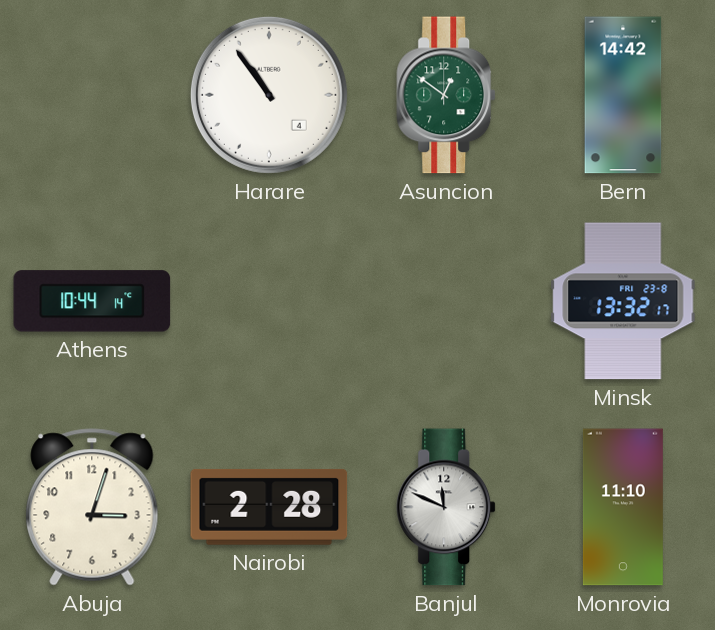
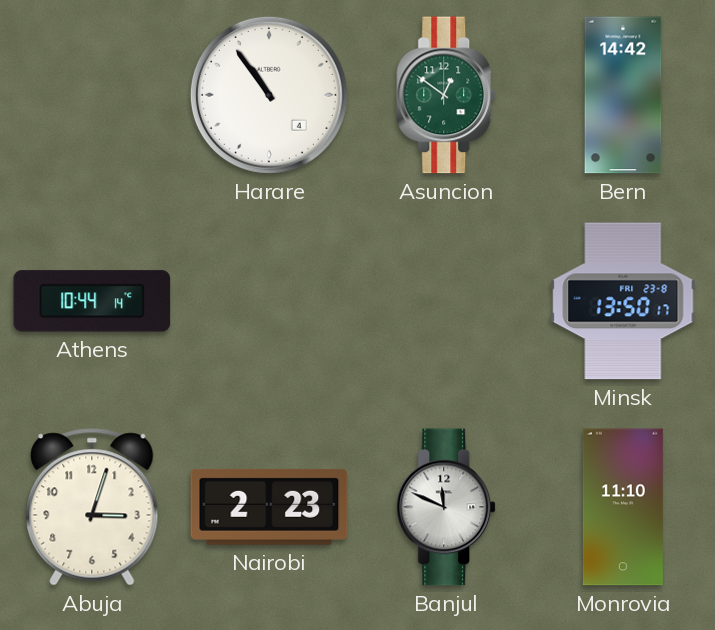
Minsk: 13:32 -> 13:50
Nairobi: 2:28 -> 2:23
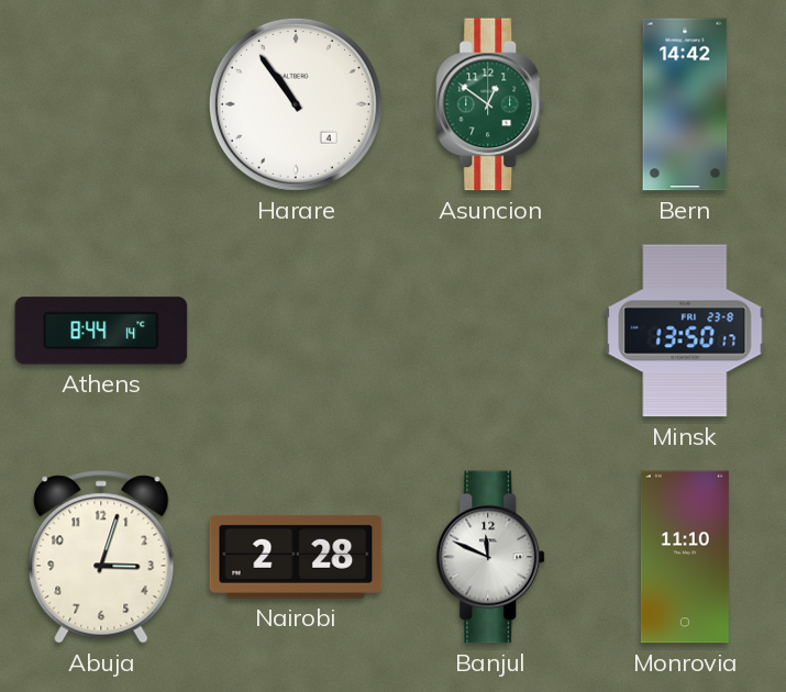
Athens: 10:44 -> 8:44
Nairobi: 2:23 -> 2:28
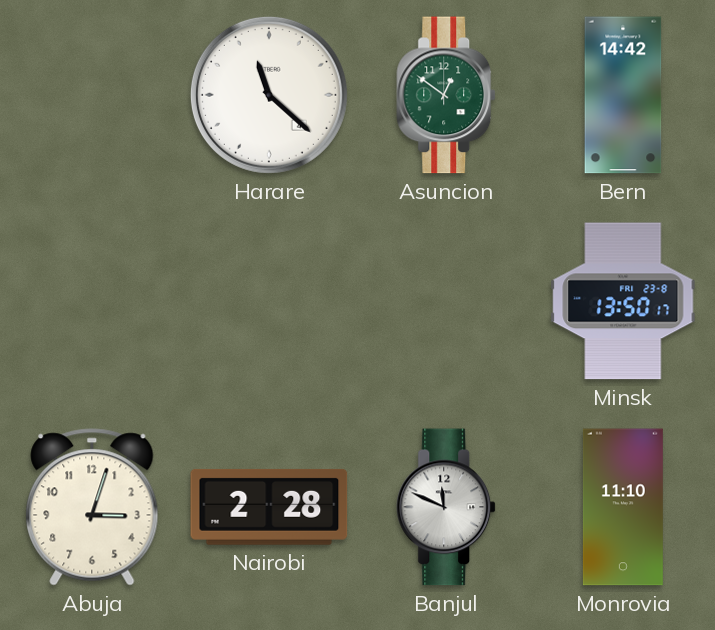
Harare: 10:54 -> 11:22
Athens: 8:44 -> none
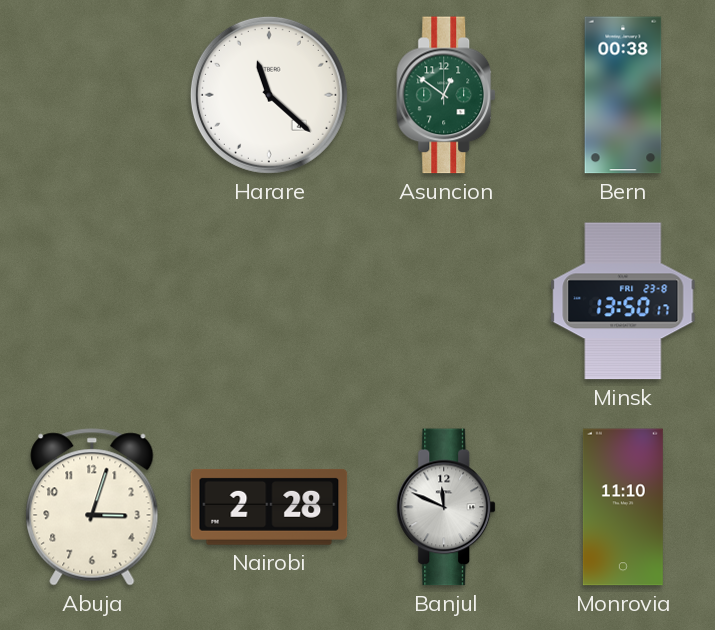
Bern: 14:42 -> 00:38
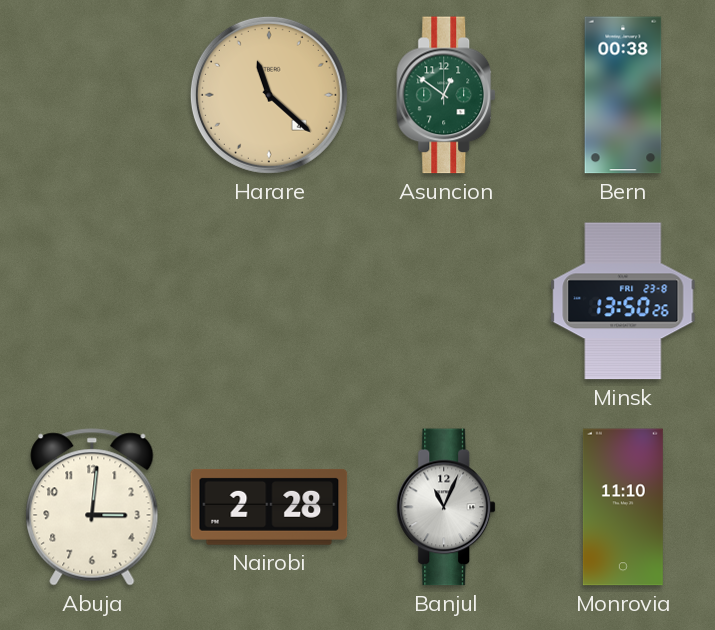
Harare dial: white -> champagne
Minsk: 13:50:17 -> 13:50:26
Abuja: 3:03 -> 3:01
Banjul: 11:49 -> 11:04
